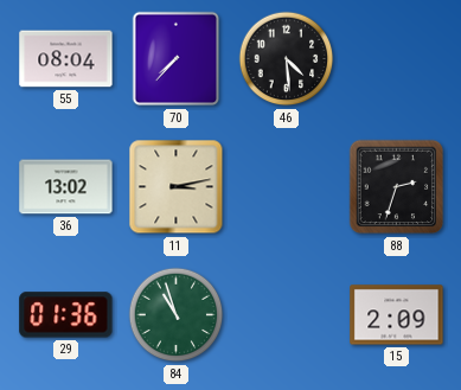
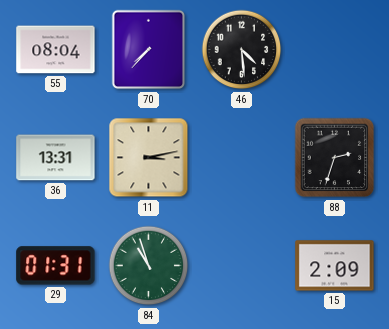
36: 13:02 -> 13:31
29: 01:36 -> 01:31
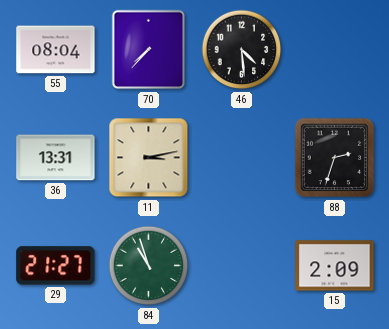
29: 01:31 -> 21:27
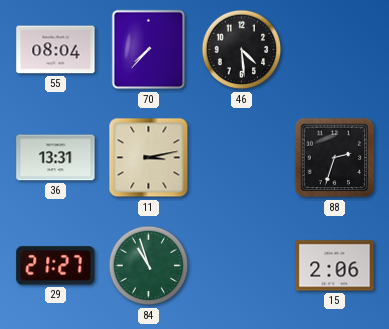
15: 2:09 -> 2:06
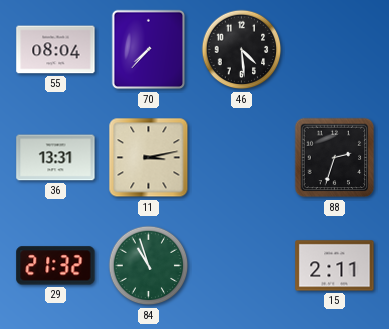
29: 21:27 -> 21:32
15: 2:06 -> 2:11
